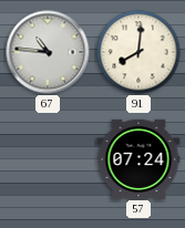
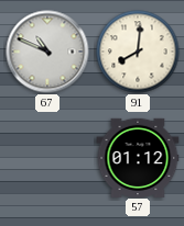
67: 10:46 -> 10:49
57: 07:24 -> 01:12
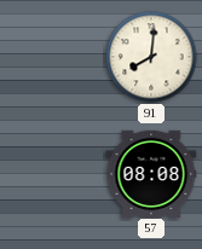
67: 10:49 -> none
57: 01:12 -> 08:08
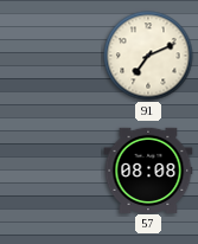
91: 8:01 -> 7:11
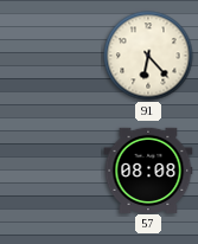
91: 7:11 -> 6:23
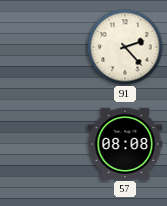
91: 6:23 -> 2:23
